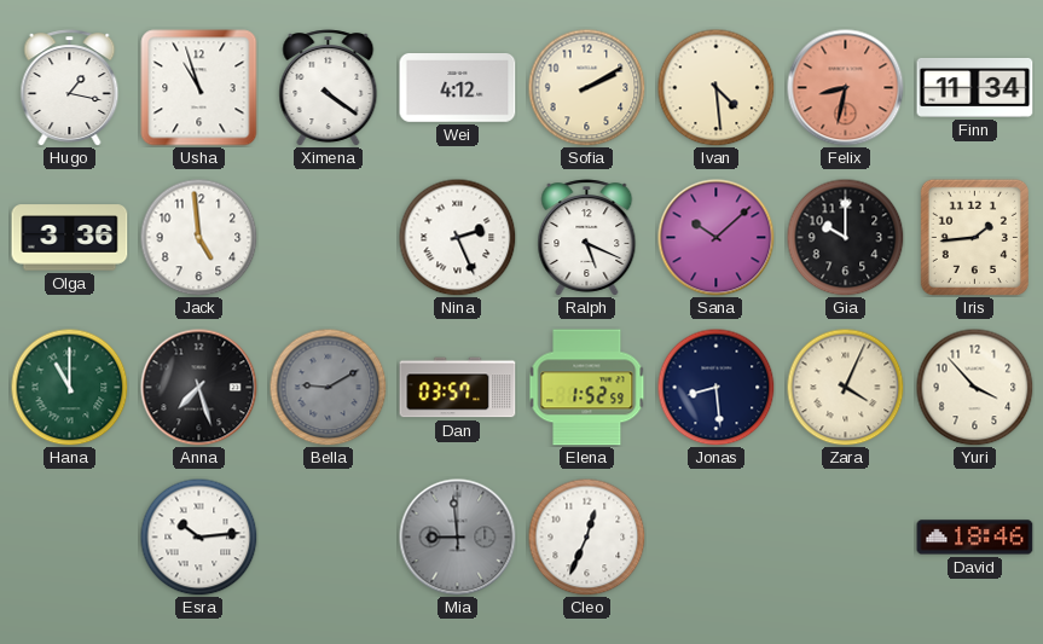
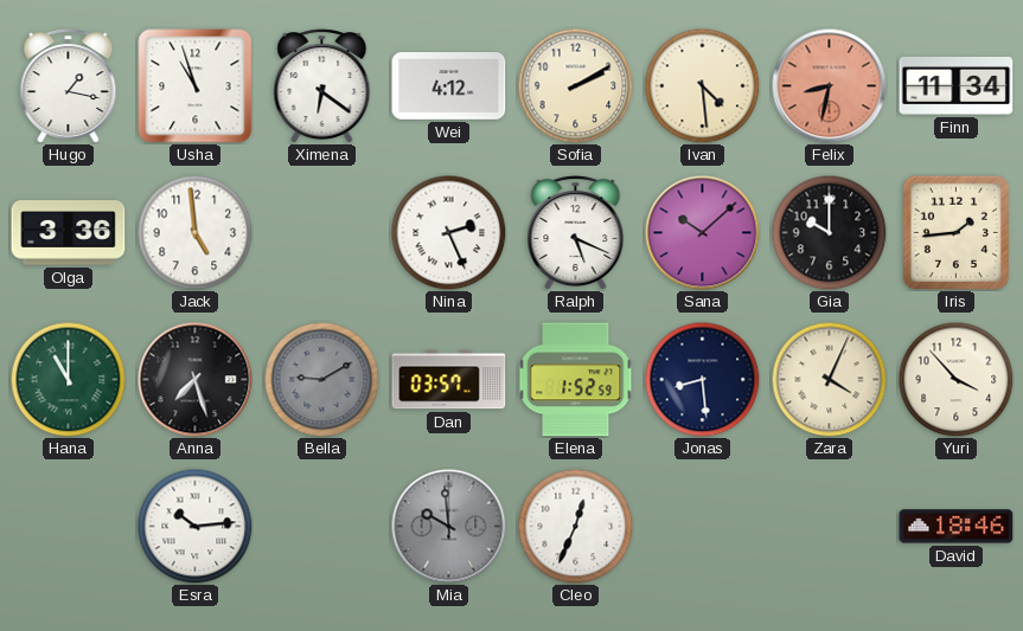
Ximena: 4:21 -> 6:21
Mia: 8:59 -> 9:59
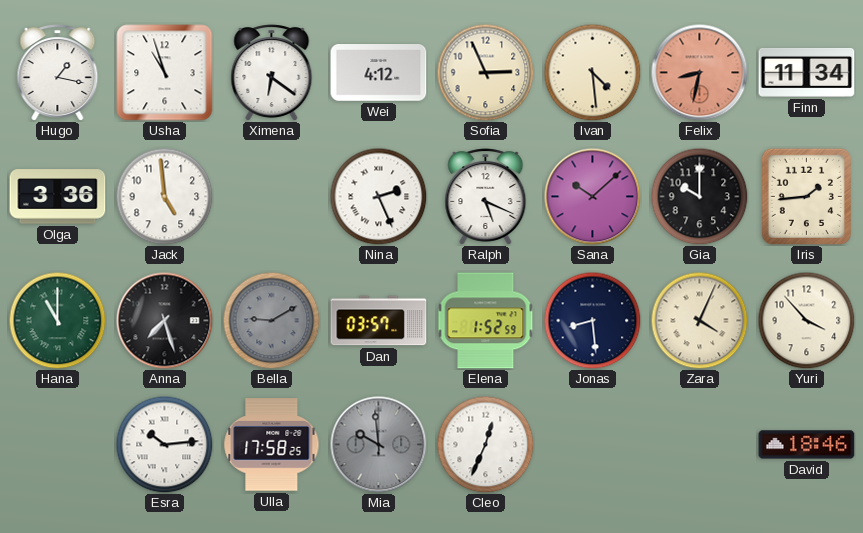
Sofia: 2:10 -> 2:56
Ulla: none -> 17:58
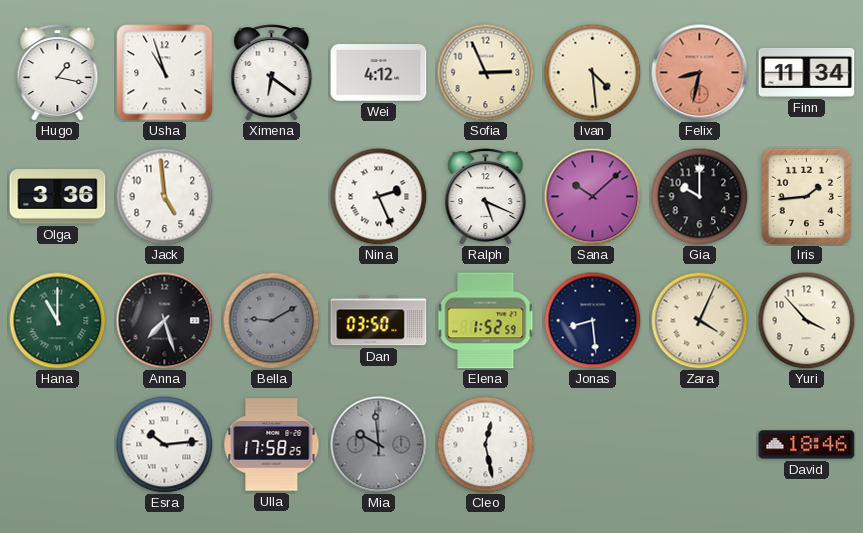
Dan: 03:57 -> 03:50
Cleo: 12:34 -> 12:28
